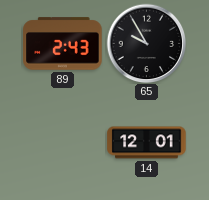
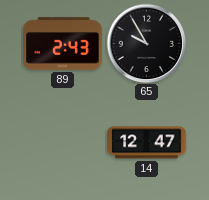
14: 12:01 -> 12:47
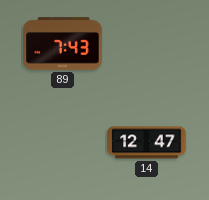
89: 2:43 -> 7:43
65: 9:55 -> none
